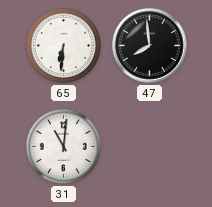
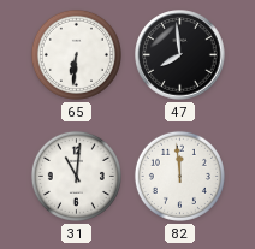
82: none -> 11:59
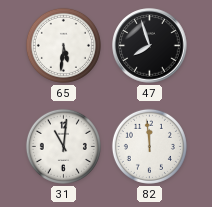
65: 6:31 -> 5:31
47: 7:59 -> 7:57
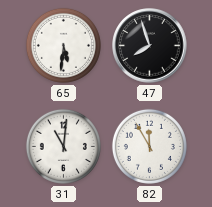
82: 11:59 -> 11:55
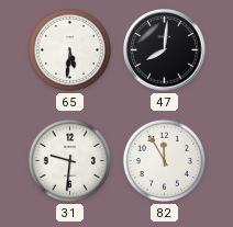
47: 7:57 -> 8:01
31: 11:01 -> 9:31
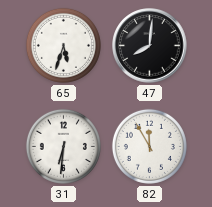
65: 5:31 -> 5:33
31: 9:31 -> 6:31
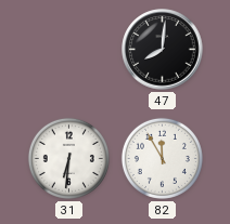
65: 5:33 -> none
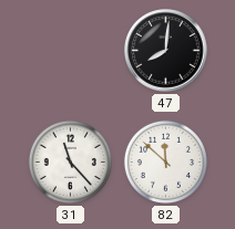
31: 6:31 -> 11:23
82: 11:55 -> 11:52
